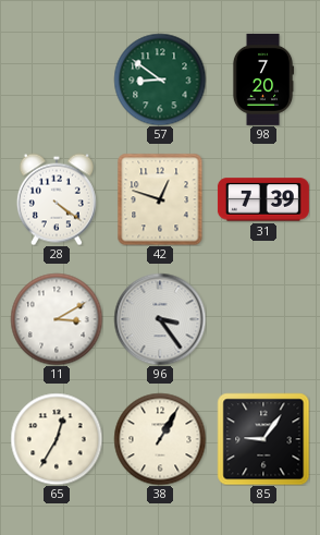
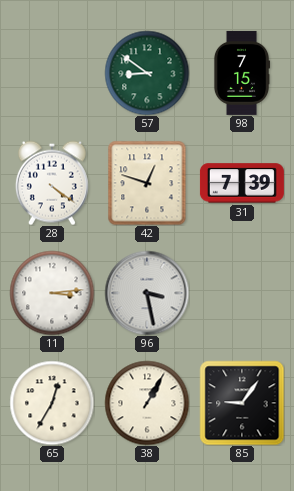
98: 7:20 -> 7:15
11: 3:10 -> 3:14
96: 3:24 -> 3:28
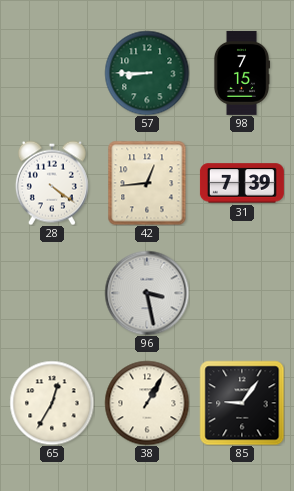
57: 8:51 -> 8:45
42: 12:48 -> 12:44
11: 3:14 -> none
